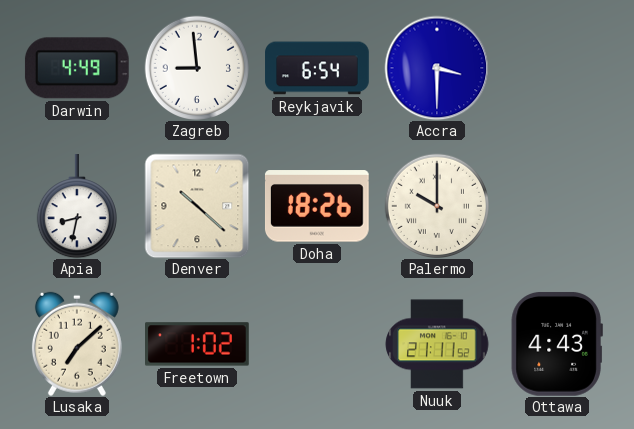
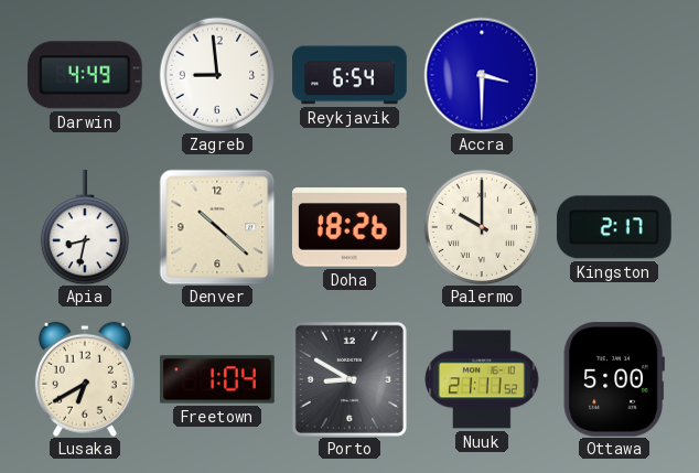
Kingston: none -> 2:17
Lusaka: 7:08 -> 6:40
Freetown: 1:02 -> 1:04
Porto: none -> 8:50
Ottawa: 4:43 -> 5:00
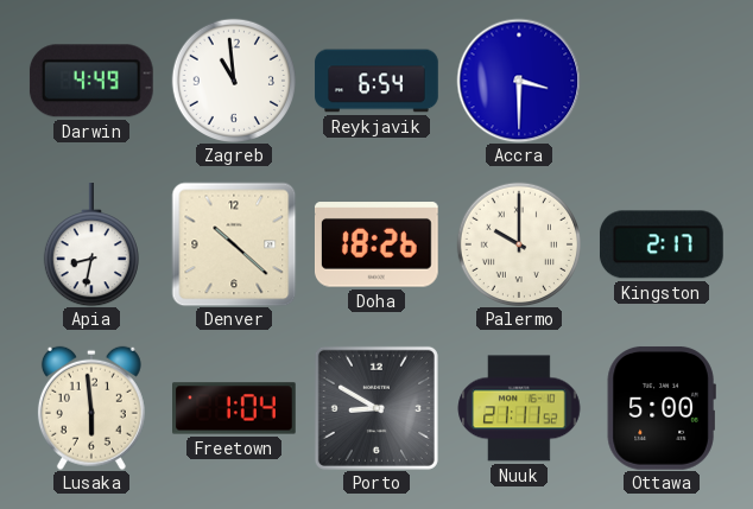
Zagreb: 8:59 -> 10:59
Lusaka: 6:40 -> 5:59
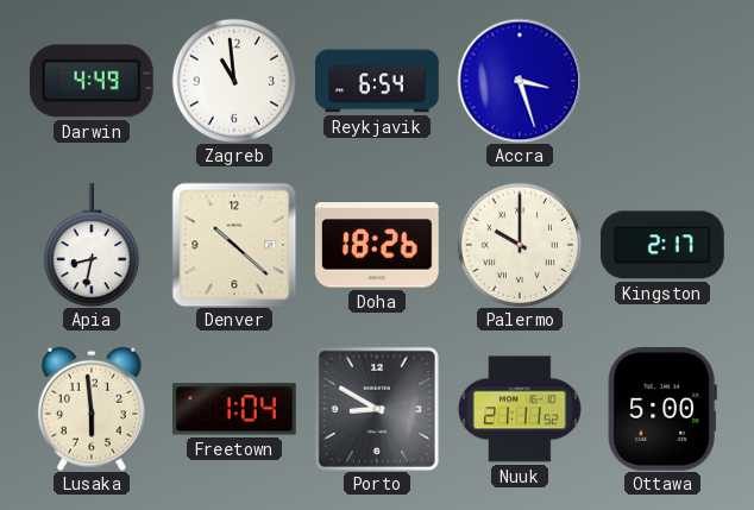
Accra: 3:30 -> 3:27
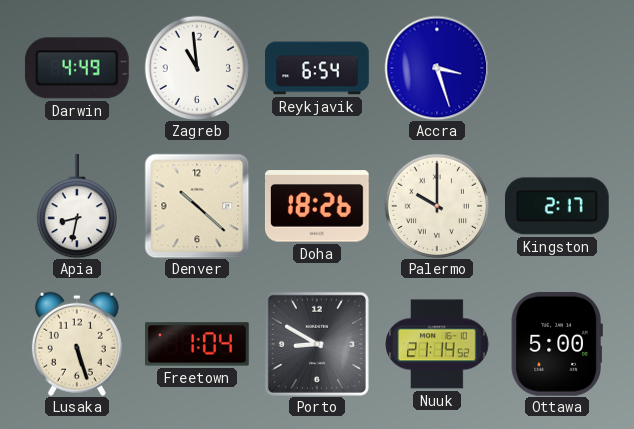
Lusaka: 5:59 -> 5:27
Nuuk: 21:11 -> 21:14
